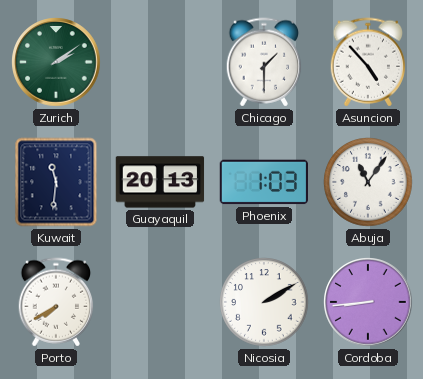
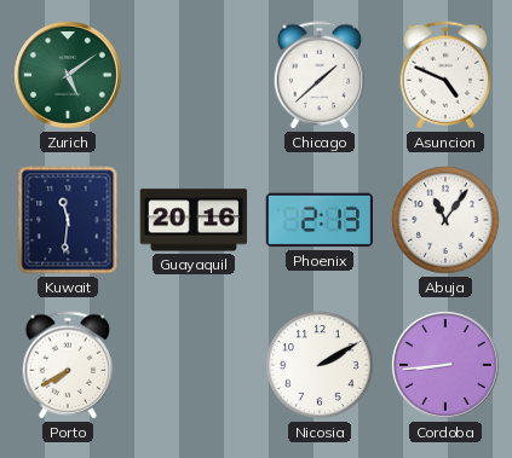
Zurich: 2:09 -> 5:09
Chicago: 1:30 -> 1:38
Asuncion: 4:53 -> 4:49
Guayaquil: 20:13 -> 20:16
Phoenix: 1:03 -> 2:13
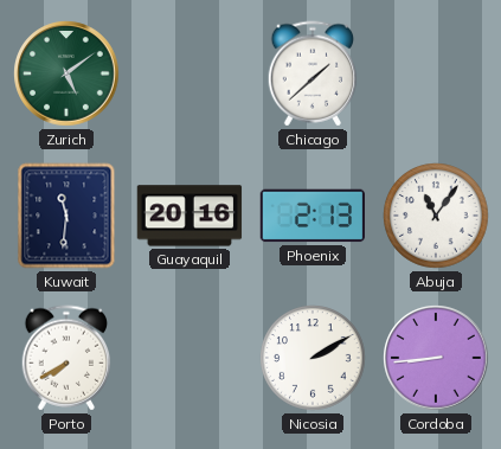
Asuncion: 4:49 -> none
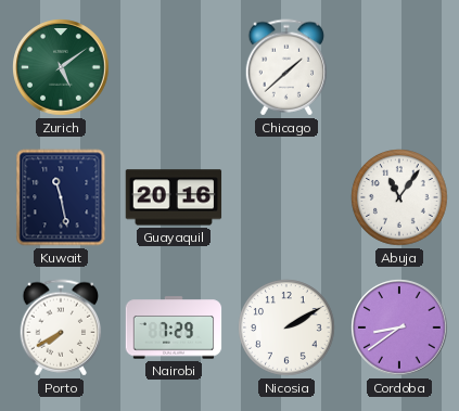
Kuwait: 11:31 -> 11:28
Phoenix: 2:13 -> none
Nairobi: none -> 7:29
Cordoba: 8:44 -> 8:39
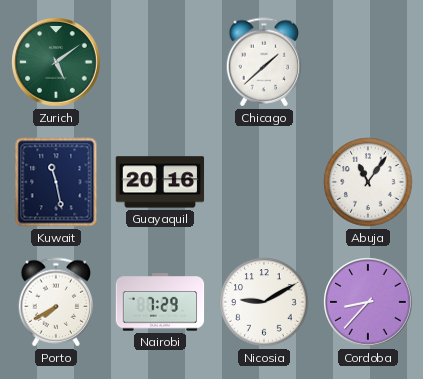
Nicosia: 2:10 -> 9:10
Cordoba: 8:39 -> 8:37
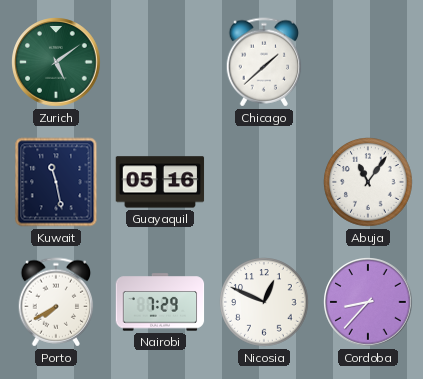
Guayaquil: 20:16 -> 05:16
Nicosia: 9:10 -> 12:49
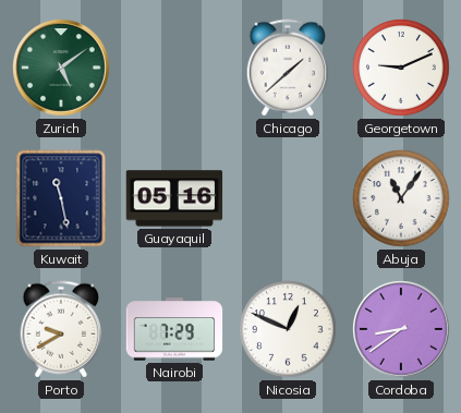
Georgetown: none -> 9:11
Porto: 7:40 -> 9:40
Cordoba: 8:37 -> 8:39
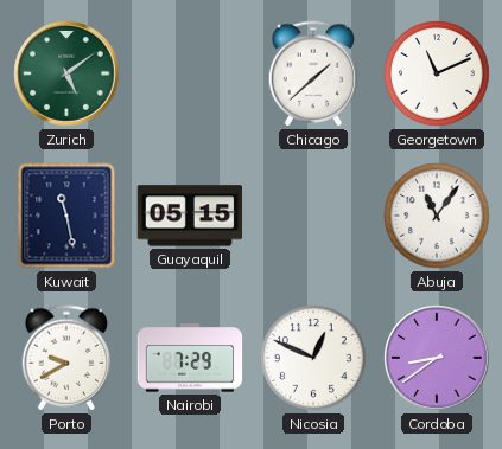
Georgetown: 9:11 -> 11:11
Guayaquil: 05:16 -> 05:15
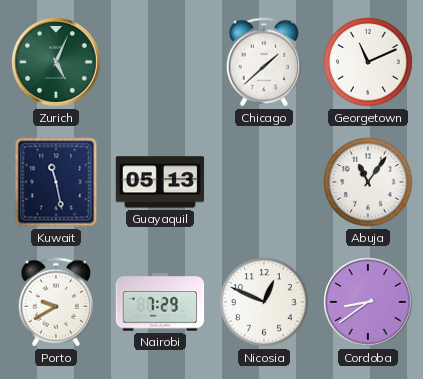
Zurich: 5:09 -> 5:04
Guayaquil: 05:15 -> 05:13
